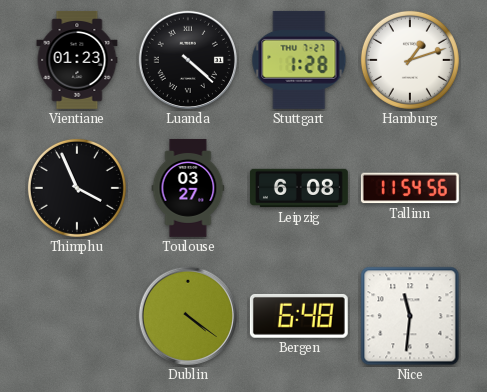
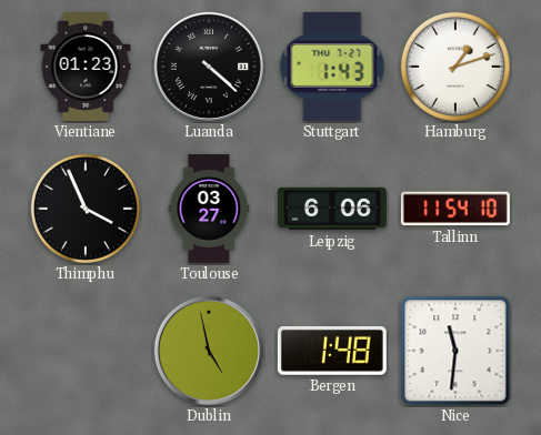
Stuttgart: 1:28 -> 1:43
Leipzig: 6:08 -> 6:06
Tallinn: 11:54:56 -> 11:54:10
Dublin: 4:21 -> 4:58
Bergen: 6:48 -> 1:48
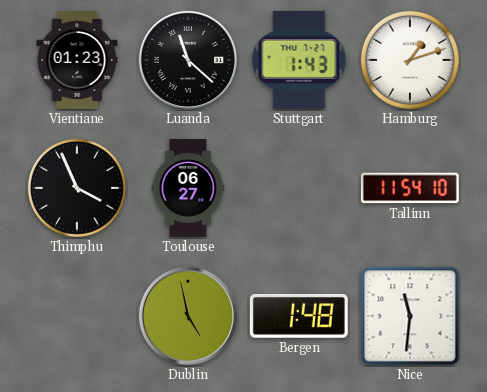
Luanda: 4:22 -> 11:22
Toulouse: 03:27 -> 06:27
Leipzig: 6:06 -> none
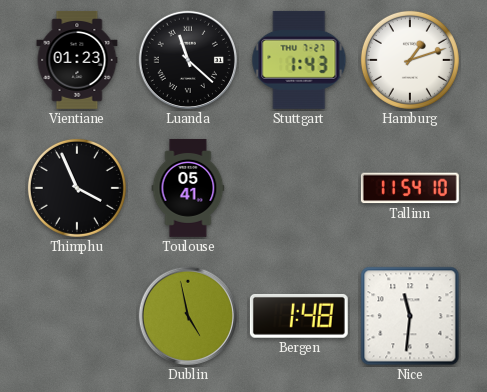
Toulouse: 06:27 -> 05:41
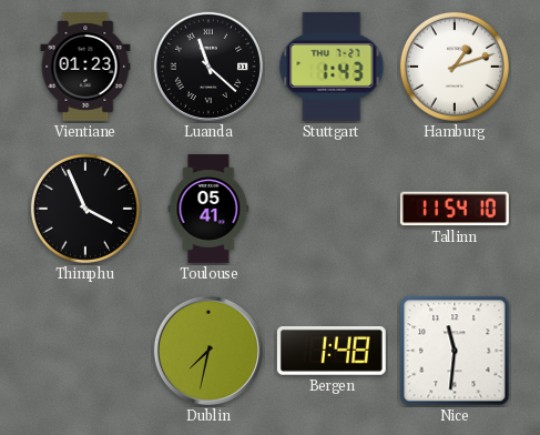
Dublin: 4:58 -> 7:32
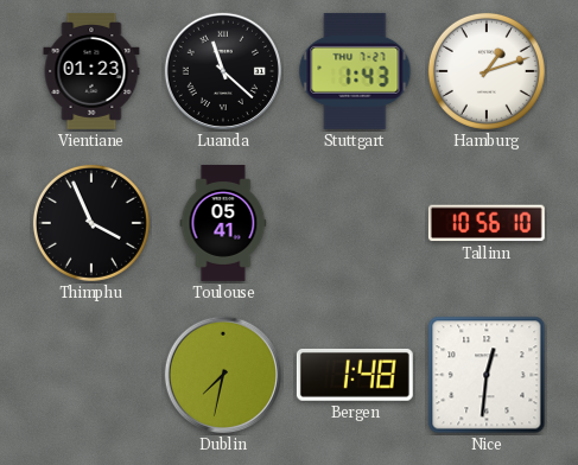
Tallinn: 11:54 -> 10:56
Nice: 11:31 -> 12:31
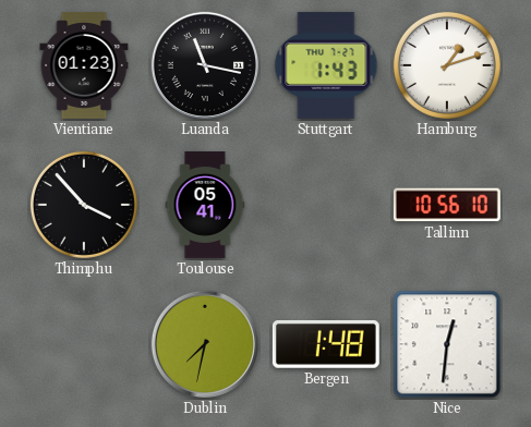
Luanda: 11:22 -> 11:17
Thimphu: 3:56 -> 3:53
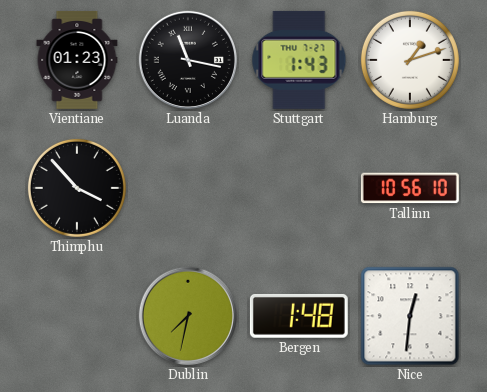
Toulouse: 05:41 -> none
